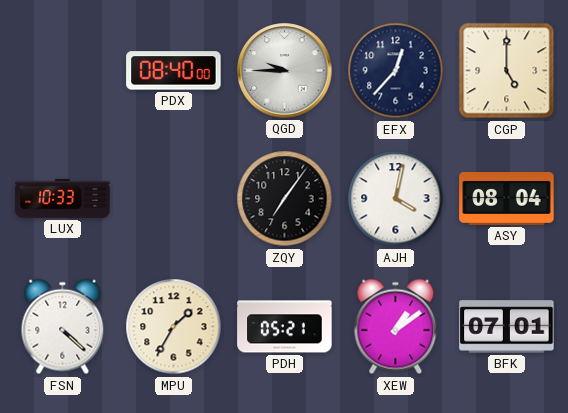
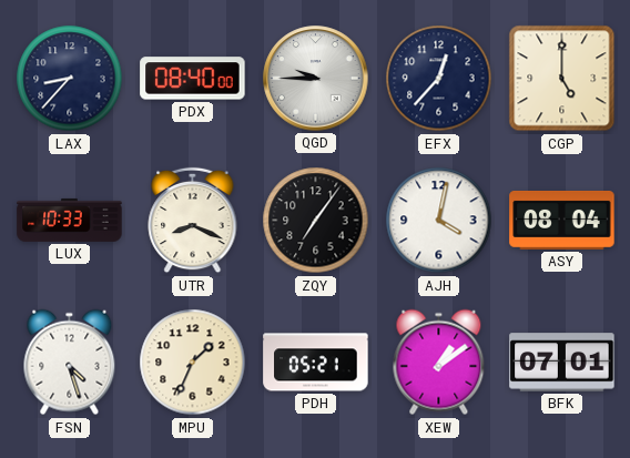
LAX: none -> 8:37
UTR: none -> 8:19
FSN: 4:22 -> 4:27
MPU: 1:35 -> 1:34
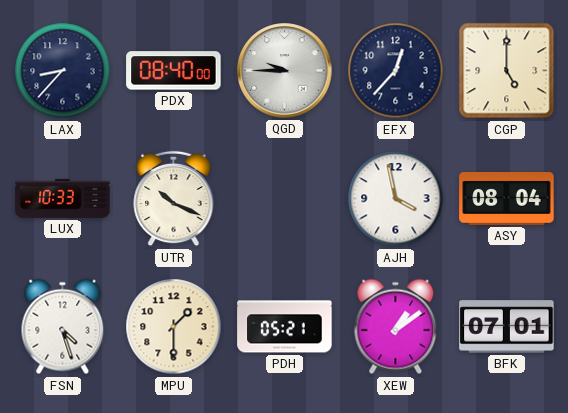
UTR: 8:19 -> 10:19
ZQY: 7:06 -> none
AJH: 4:02 -> 3:58
MPU: 1:34 -> 1:30
